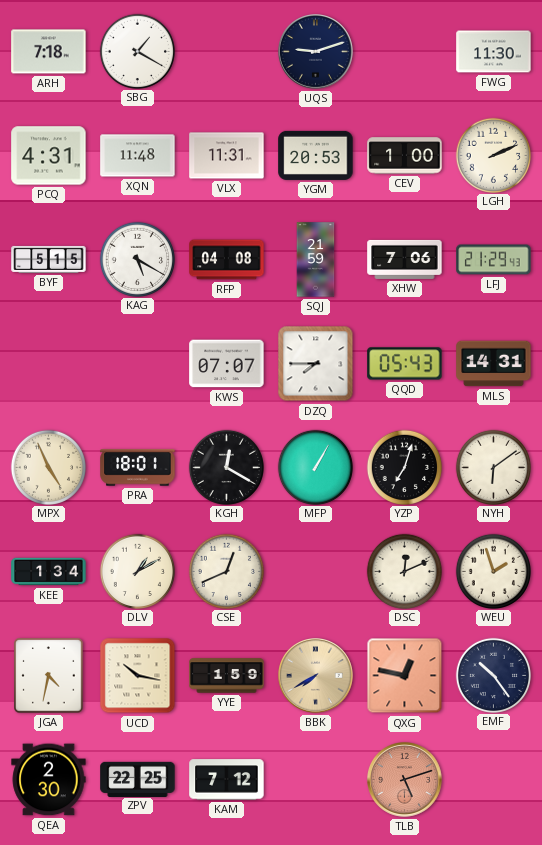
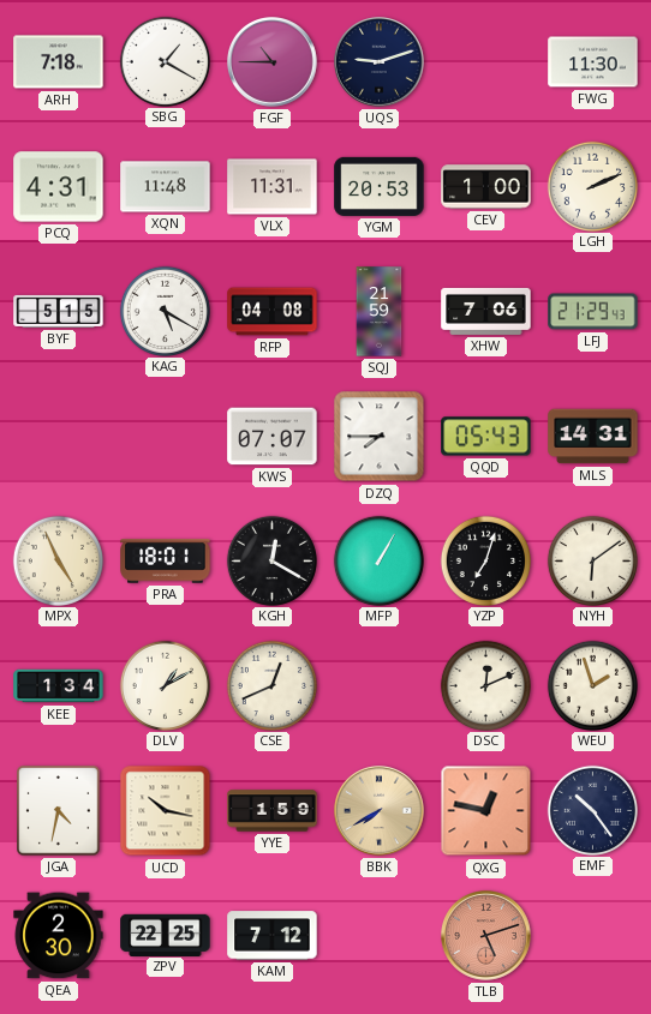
FGF: none -> 10:45
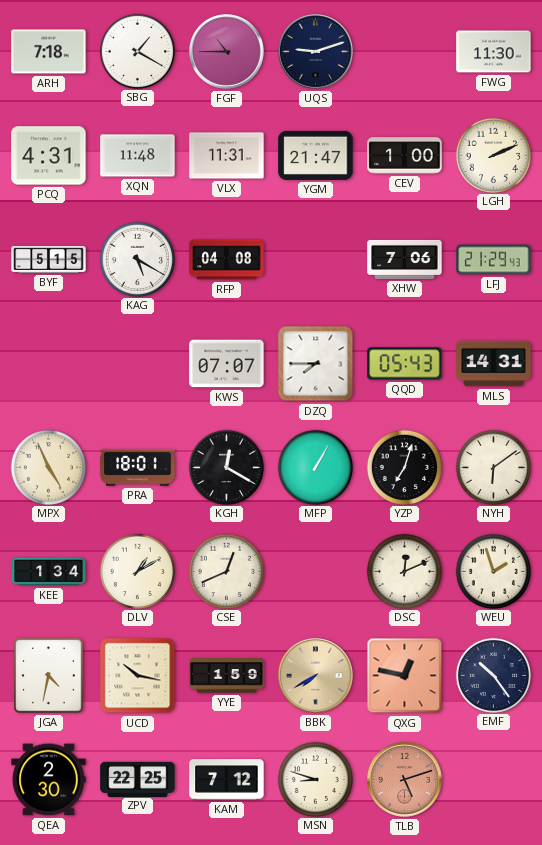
YGM: 20:53 -> 21:47
SQJ: 21:59 -> none
MSN: none -> 8:48
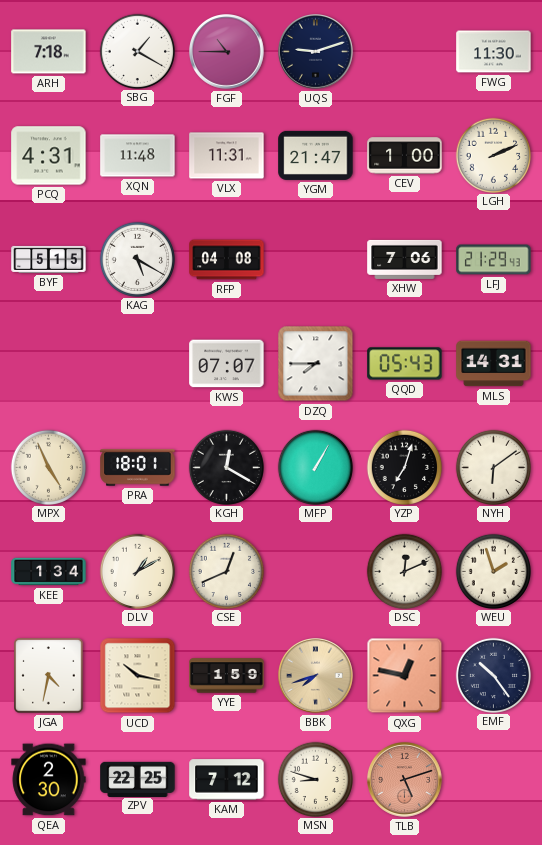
BBK: 7:40 -> 7:42
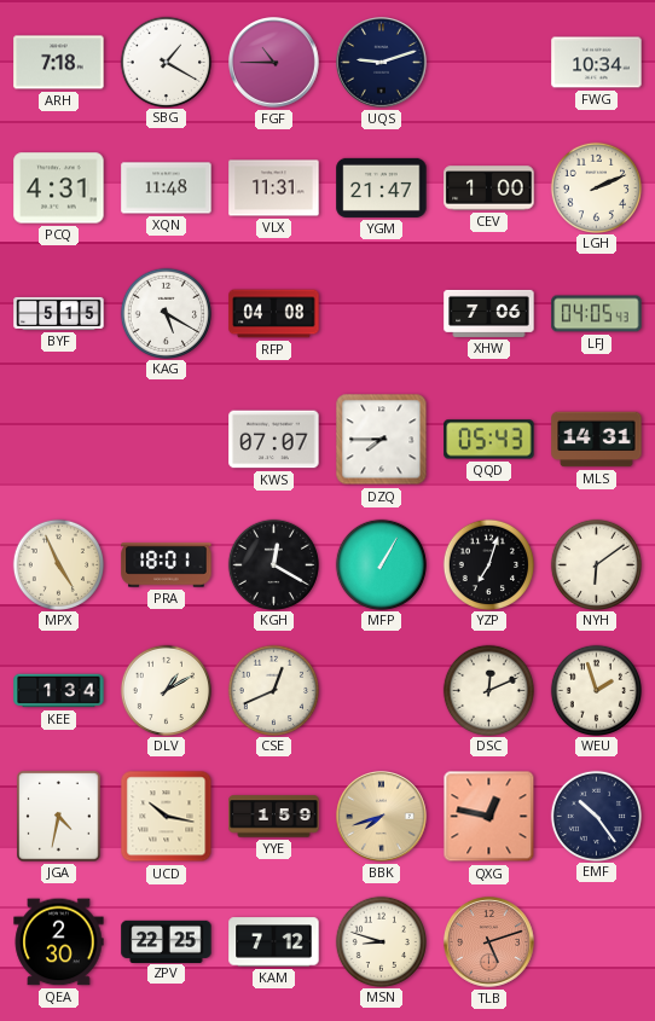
FWG: 11:30 -> 10:34
LFJ: 21:29 -> 04:05
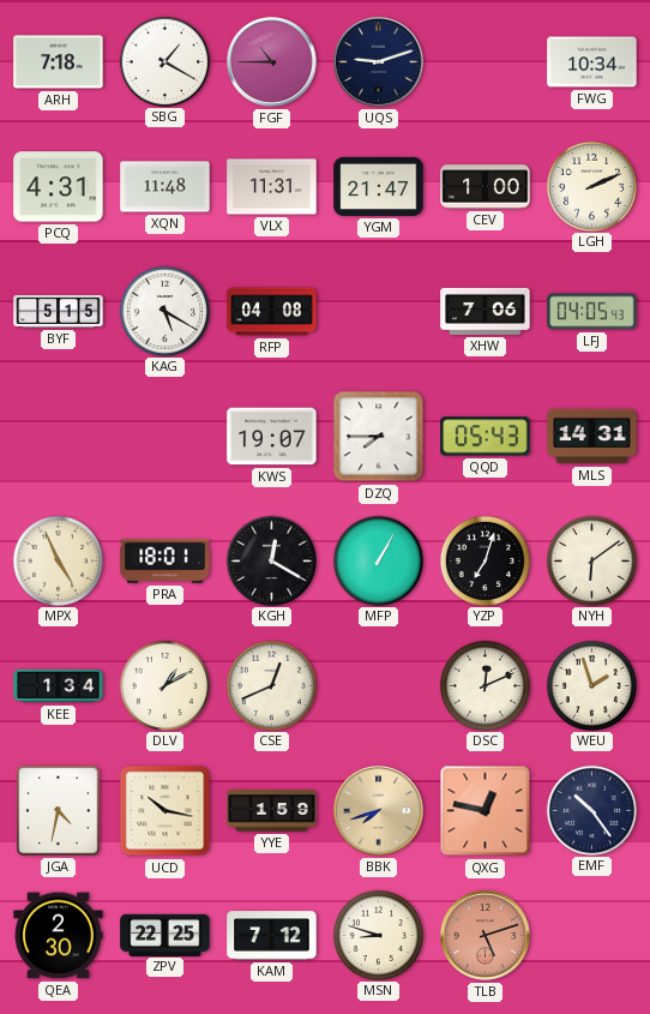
KWS: 07:07 -> 19:07
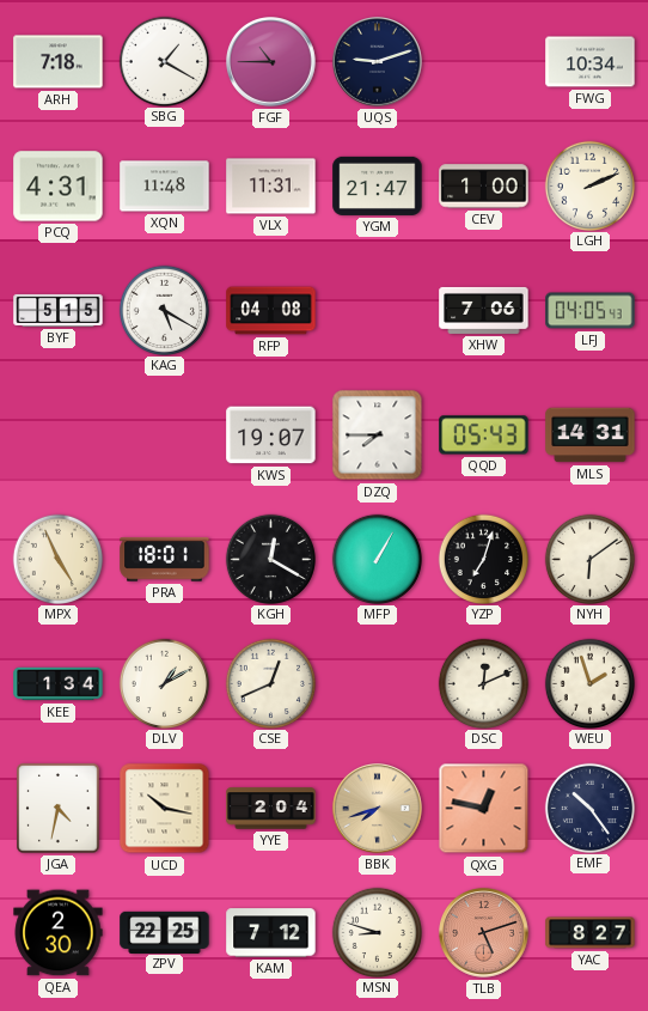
YYE: 1:59 -> 2:04
YAC: none -> 8:27
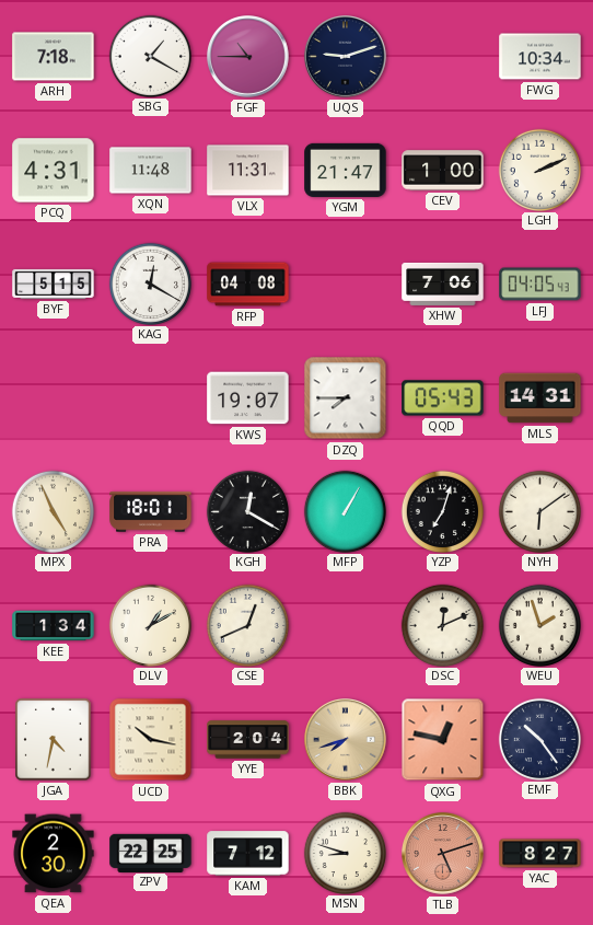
KAG: 5:20 -> 12:20
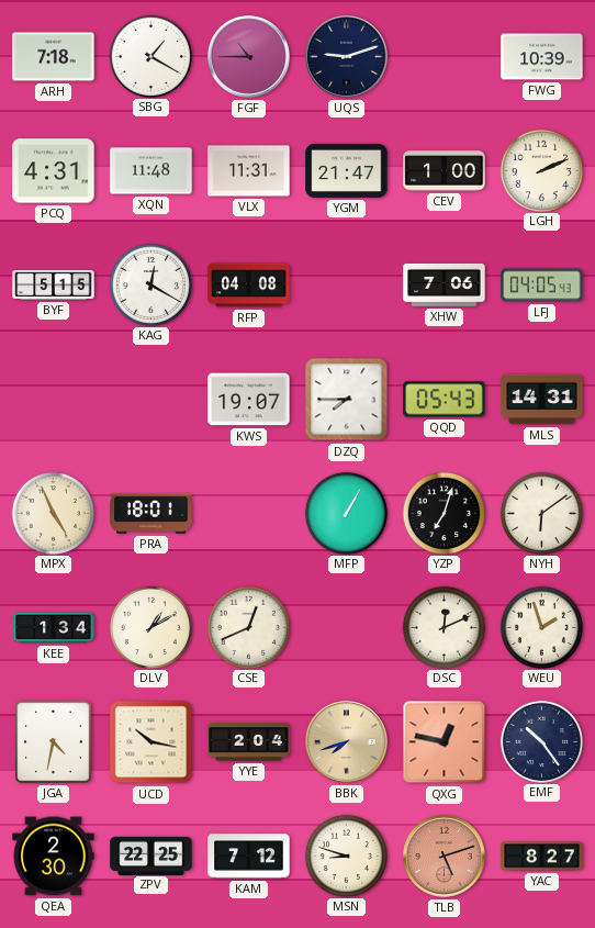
FWG: 10:34 -> 10:39
KGH: 12:20 -> none
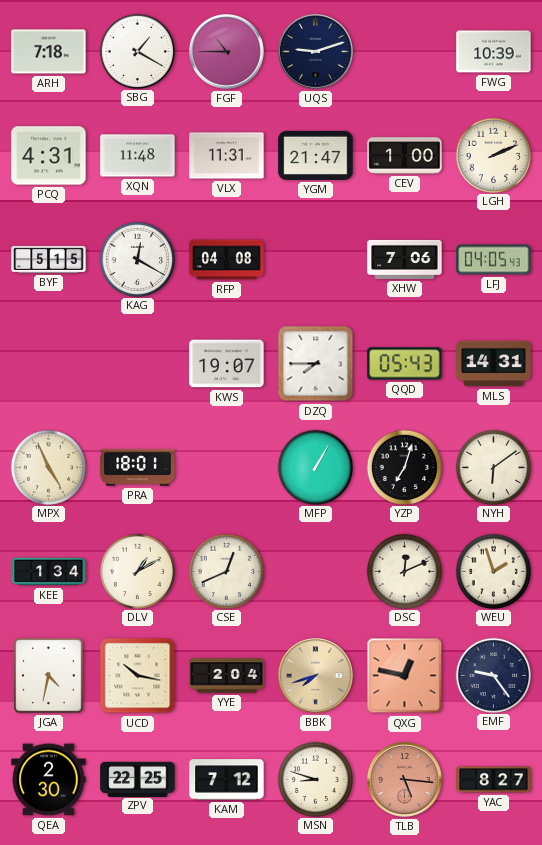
EMF: 10:24 -> 9:24
TLB: 5:12 -> 5:16
